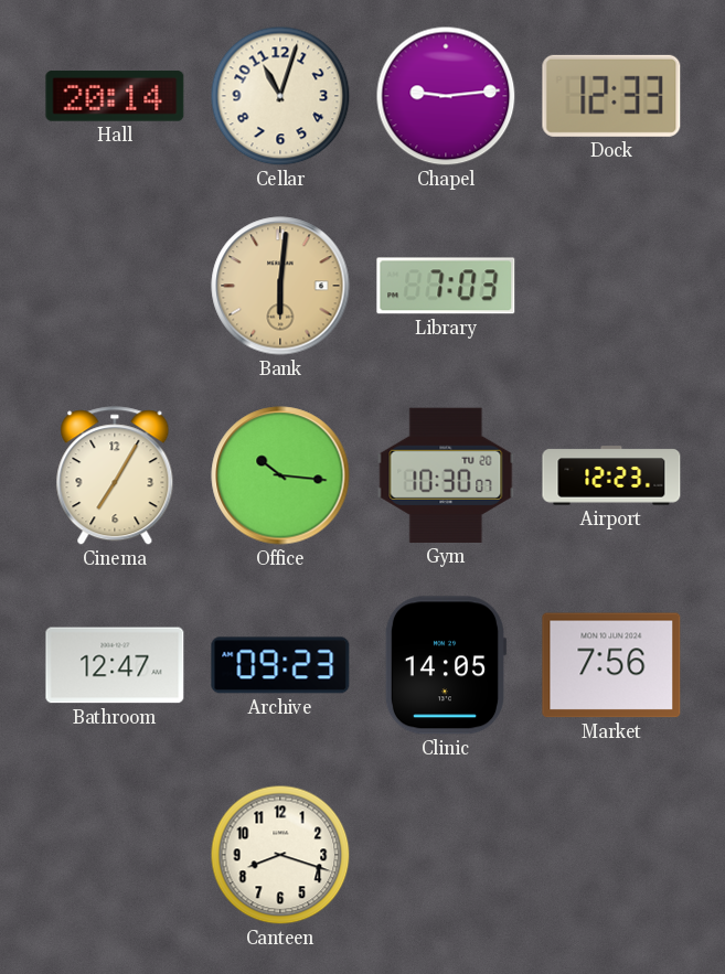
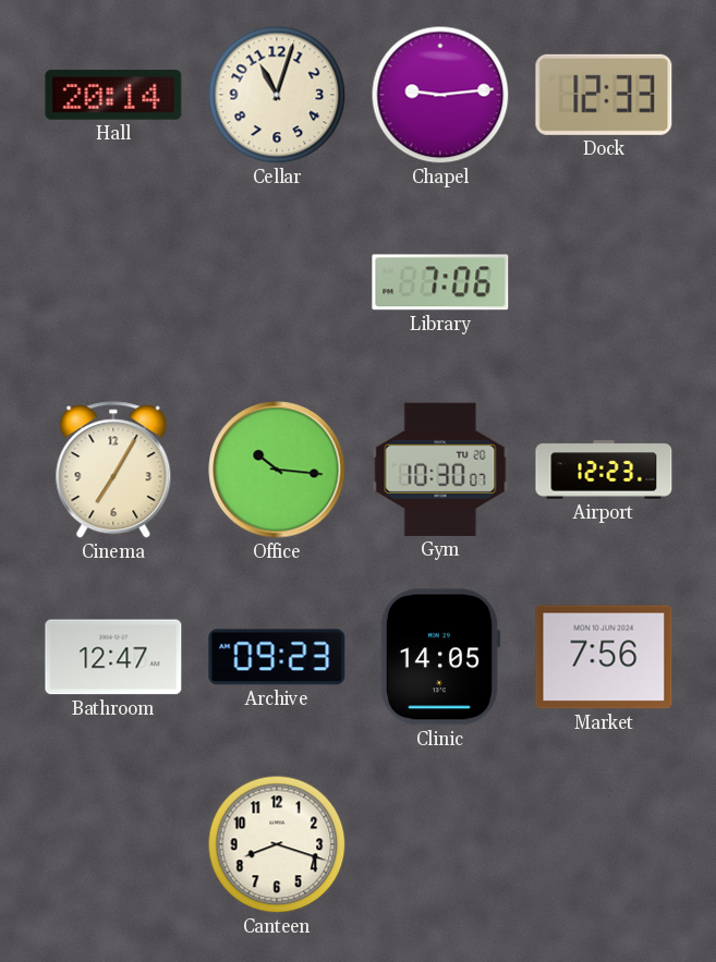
Bank: 6:01 -> none
Library: 7:03 -> 7:06
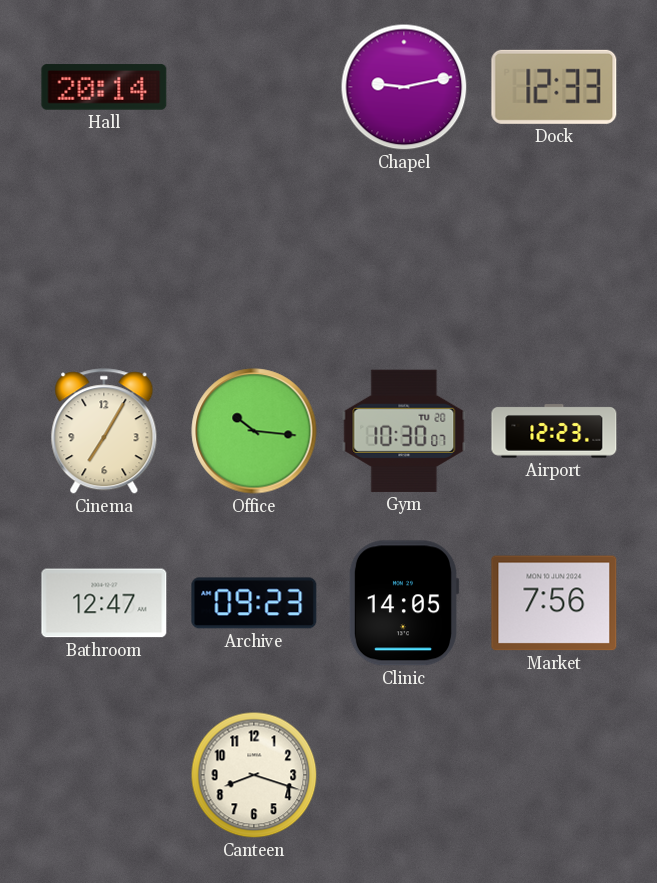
Cellar: 11:03 -> none
Chapel: 9:14 -> 9:13
Library: 7:06 -> none
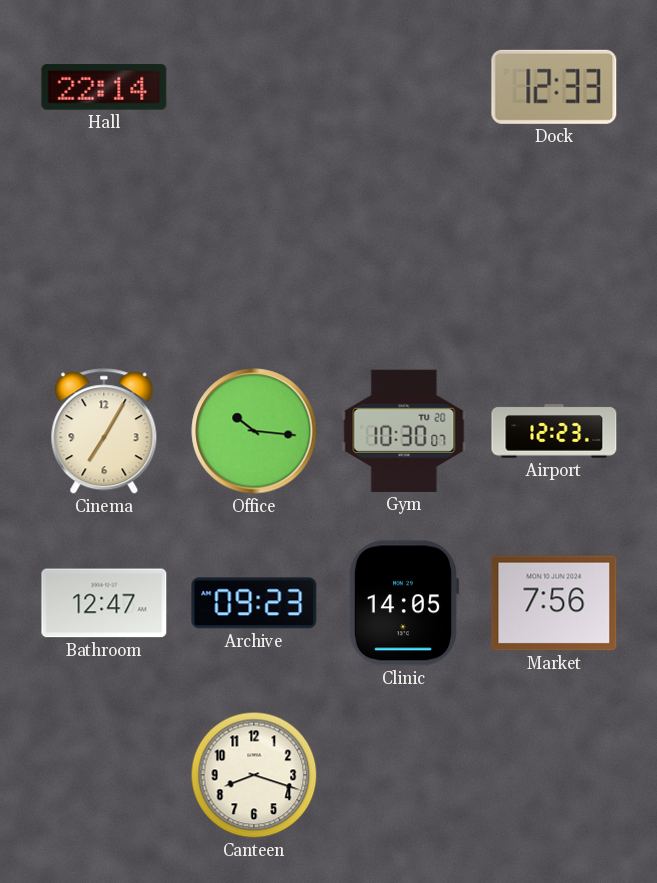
Hall: 20:14 -> 22:14
Chapel: 9:13 -> none
